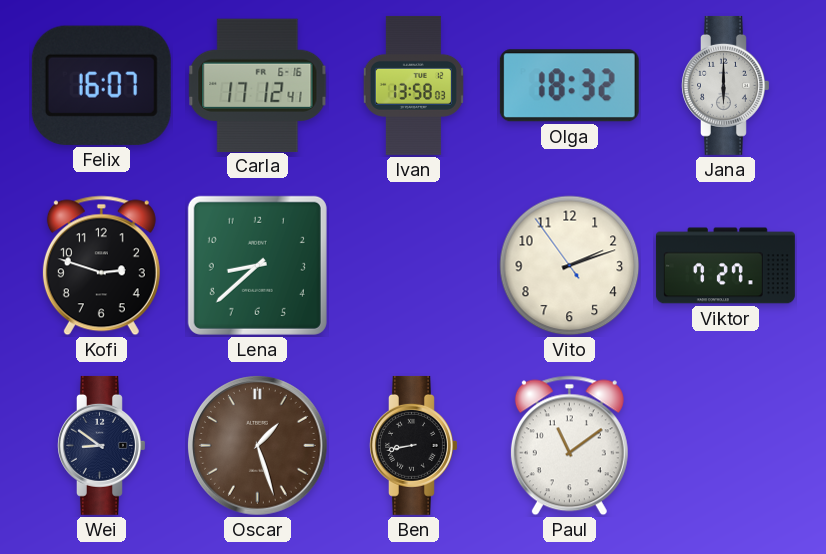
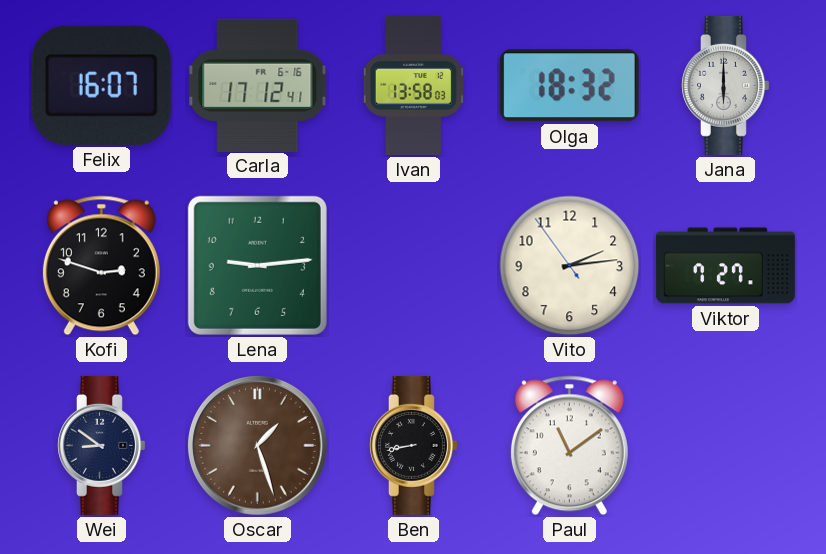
Lena: 8:38 -> 9:14
Vito: 2:11 -> 2:13
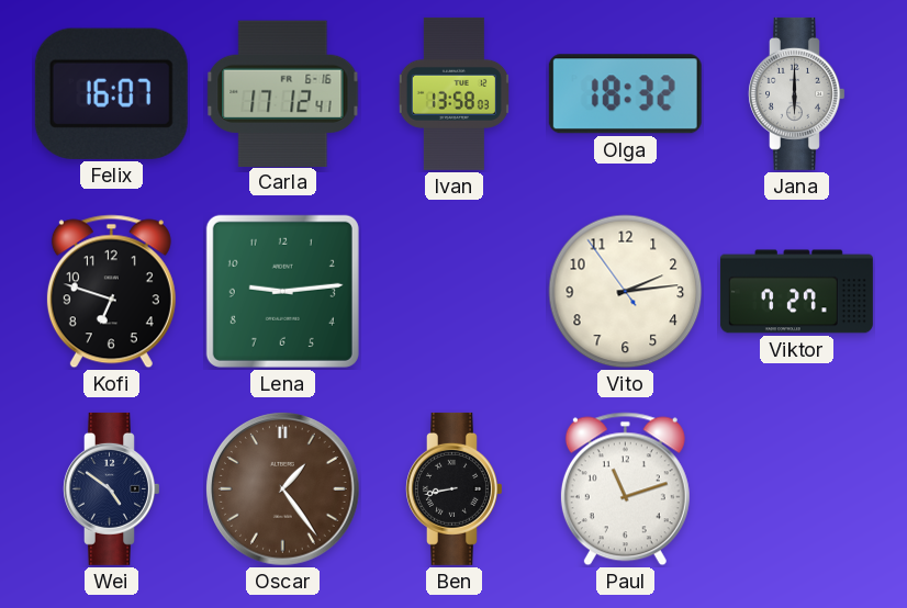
Kofi: 2:48 -> 6:48
Wei: 8:51 -> 4:51
Oscar: 1:27 -> 1:24
Paul: 11:09 -> 11:12
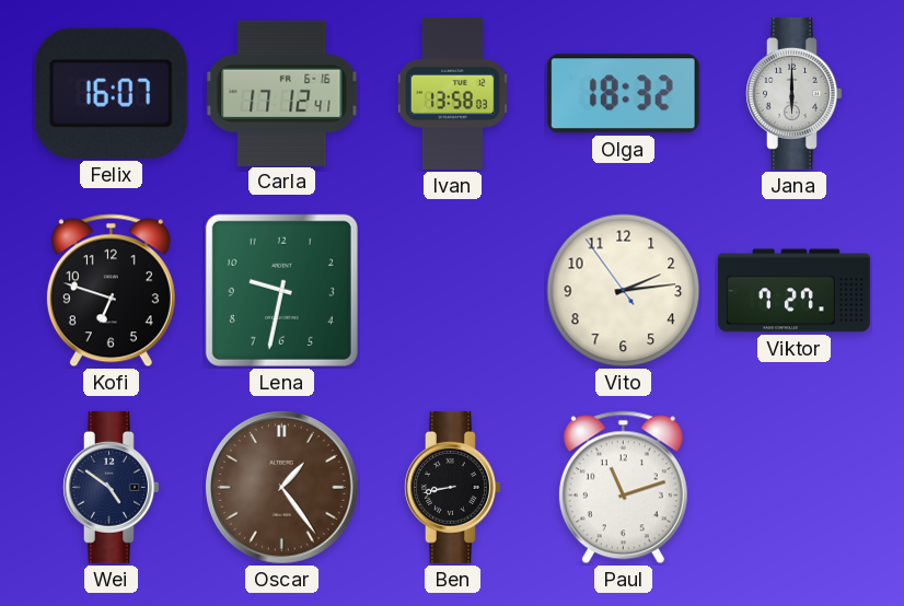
Lena: 9:14 -> 9:32
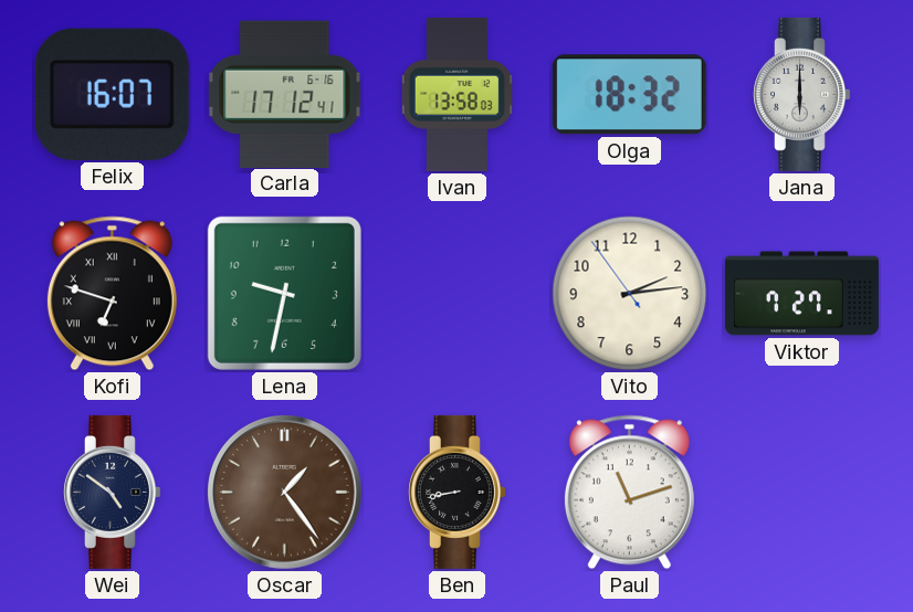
Kofi numerals: Arabic -> Roman
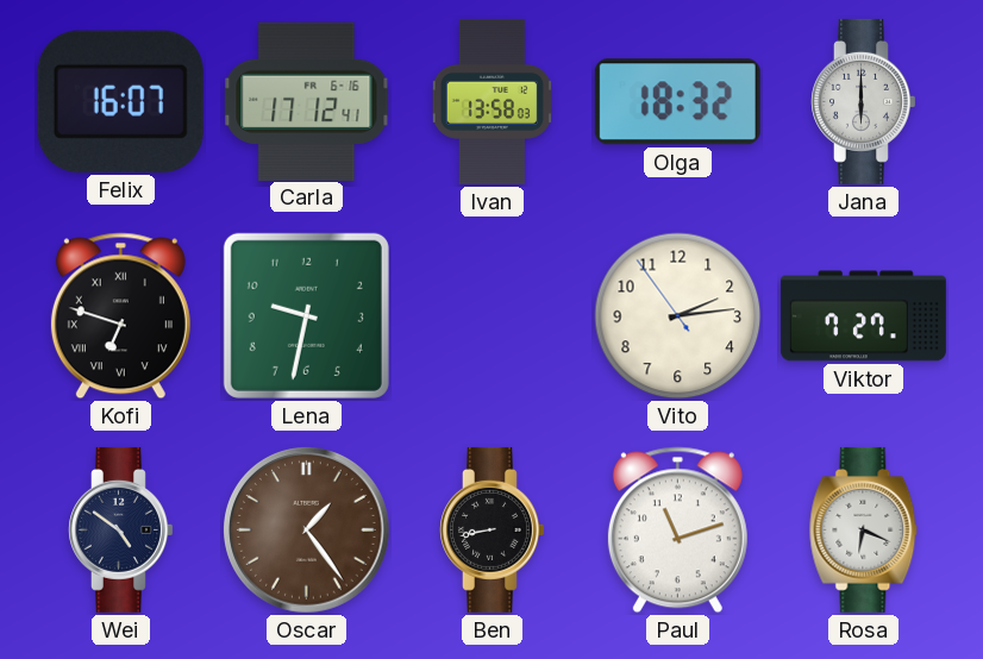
Rosa: none -> 6:19
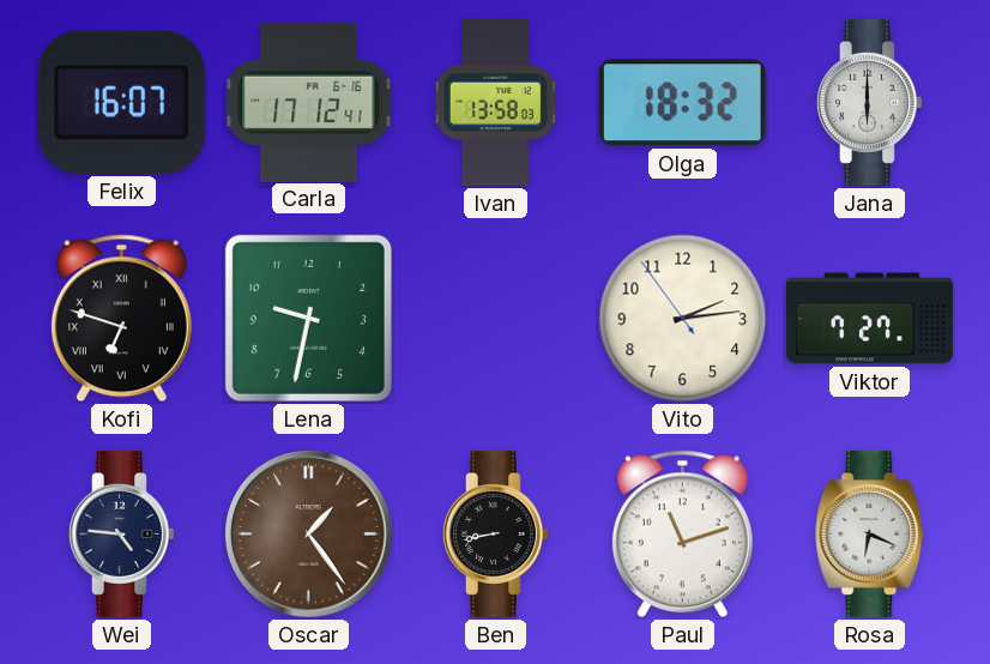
Wei: 4:51 -> 4:46
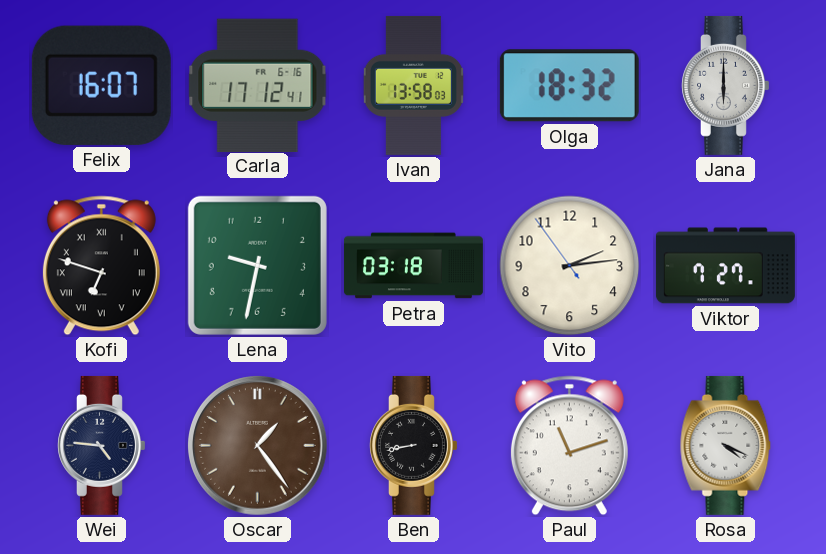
Petra: none -> 03:18
Rosa: 6:19 -> 4:19
